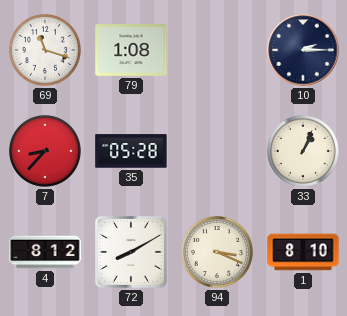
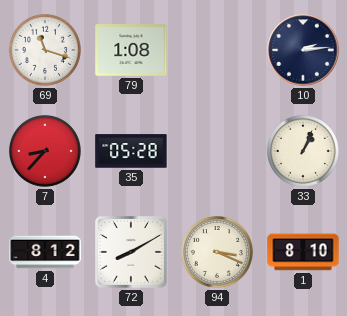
10: 2:15 -> 2:14
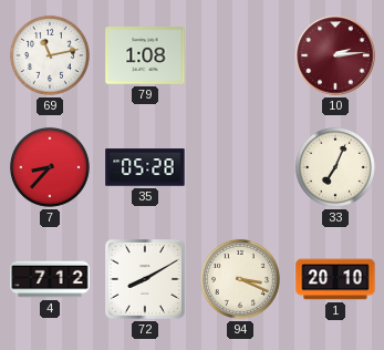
69: 11:18 -> 11:13
10 dial: navy -> burgundy
33: 1:04 -> 7:04
4: 8:12 -> 7:12
1: 8:10 -> 20:10
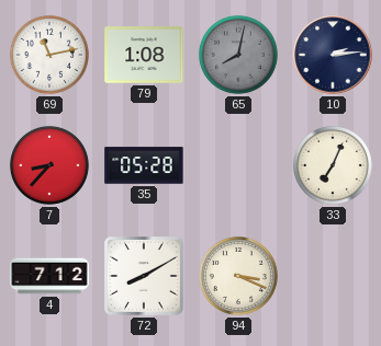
65: none -> 8:02
10 dial: burgundy -> navy
1: 20:10 -> none
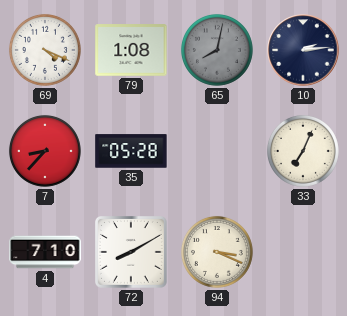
69: 11:13 -> 4:19
4: 7:12 -> 7:10
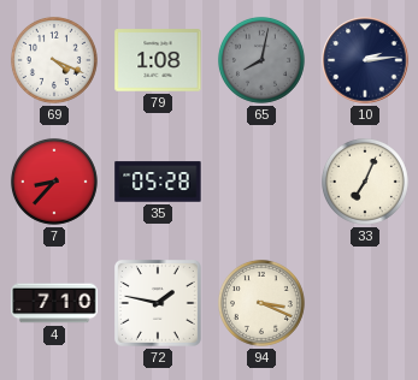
72: 8:10 -> 1:47
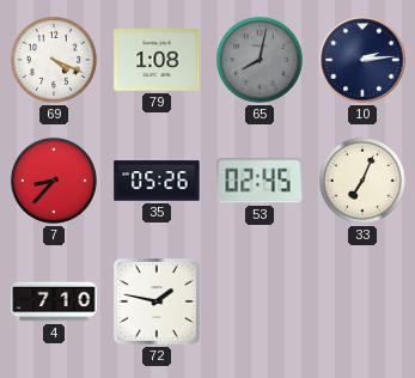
35: 05:28 -> 05:26
53: none -> 02:45
94: 3:19 -> none
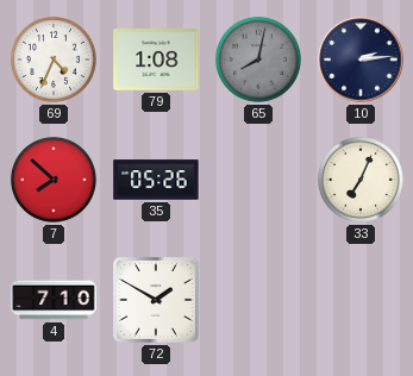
69: 4:19 -> 4:34
7: 8:37 -> 7:52
53: 02:45 -> none
72: 1:47 -> 1:50
